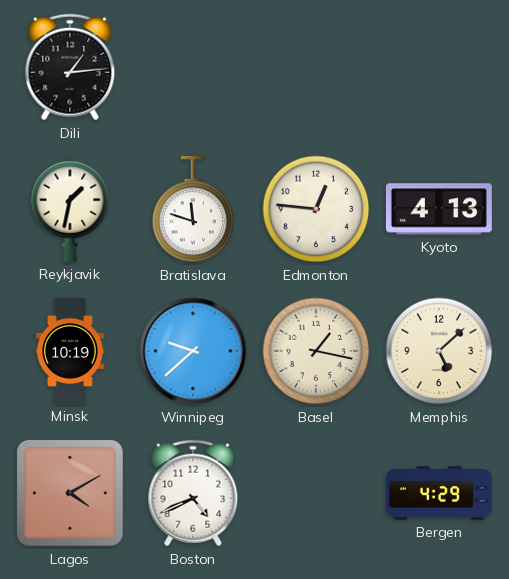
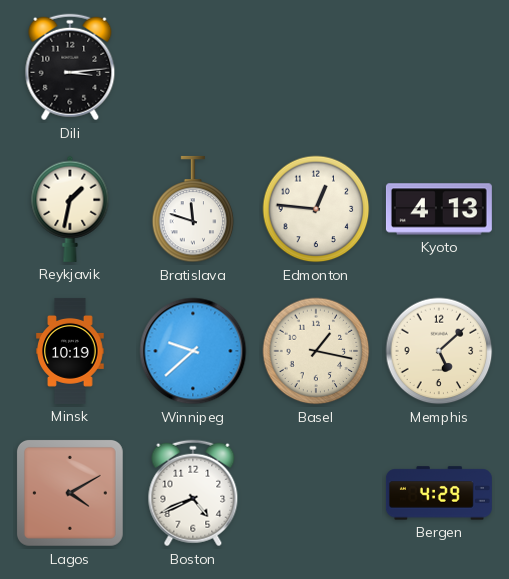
Dili: 1:14 -> 3:14
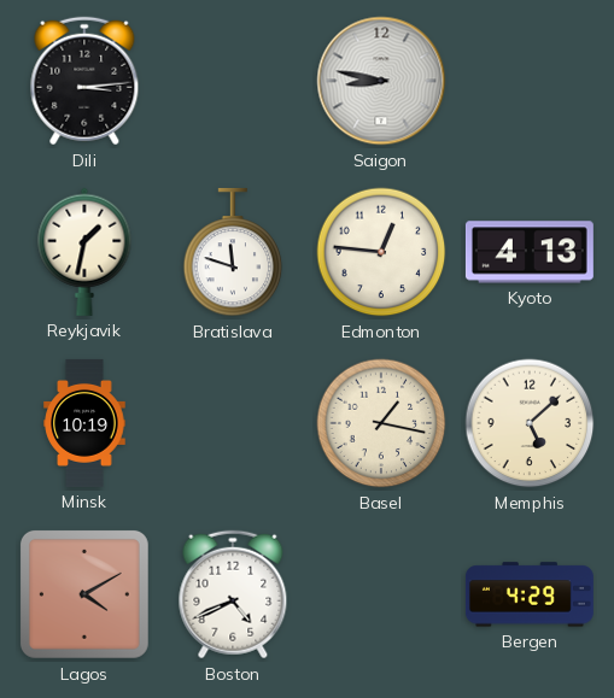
Saigon: none -> 8:47
Winnipeg: 9:38 -> none
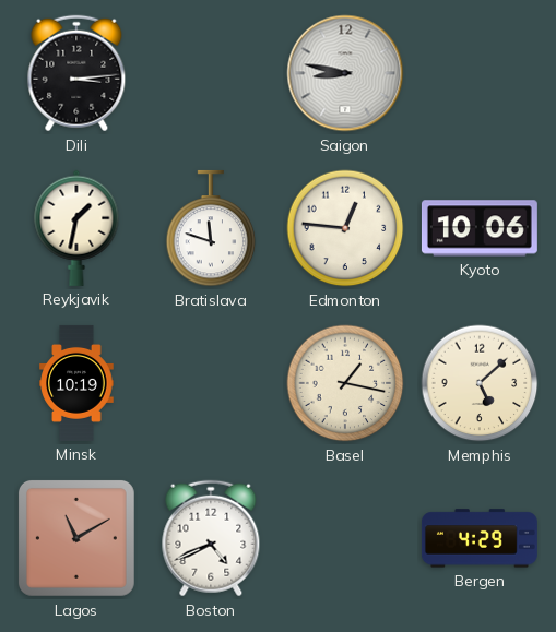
Kyoto: 4:13 -> 10:06
Lagos: 4:10 -> 11:10
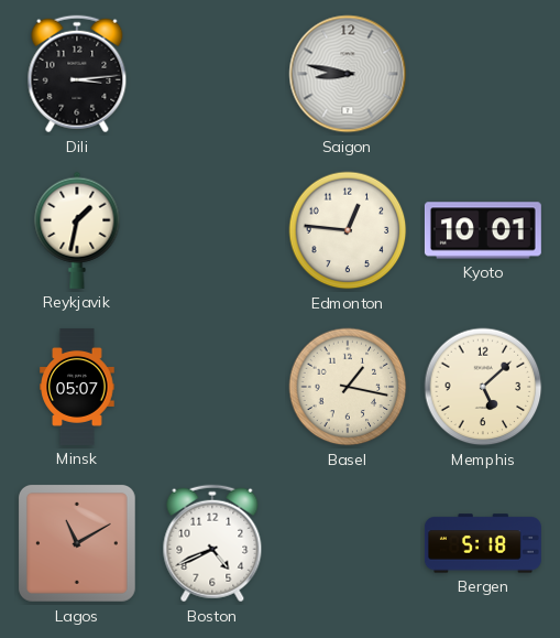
Bratislava: 11:48 -> none
Kyoto: 10:06 -> 10:01
Minsk: 10:19 -> 05:07
Bergen: 4:29 -> 5:18
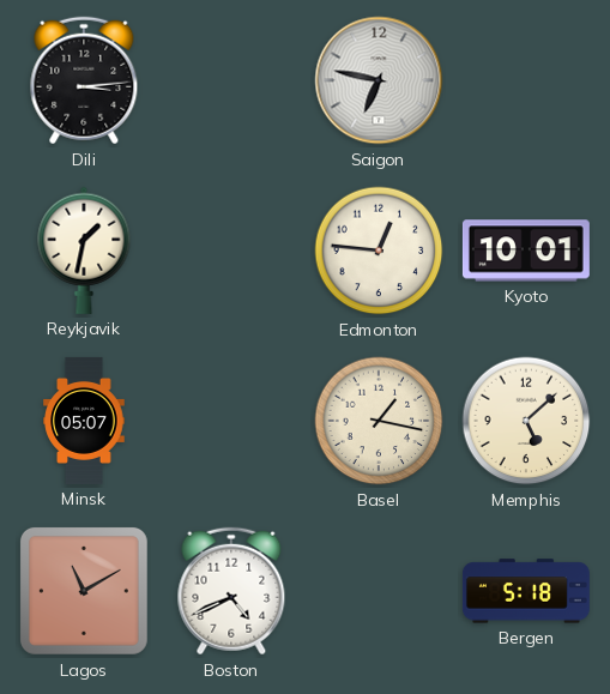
Saigon: 8:47 -> 6:47
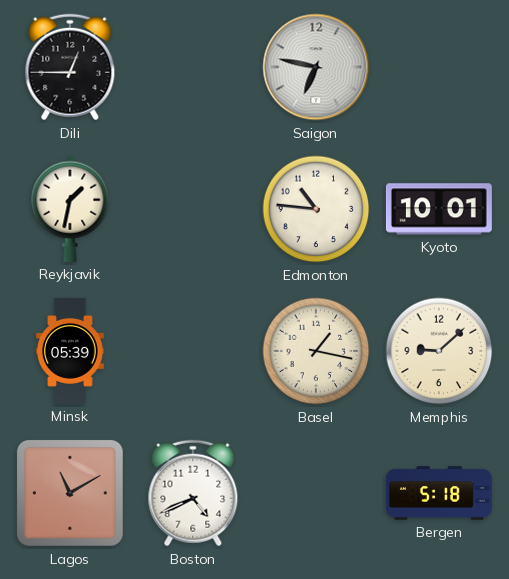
Dili: 3:14 -> 12:45
Edmonton: 12:46 -> 10:46
Minsk: 05:07 -> 05:39
Memphis: 5:08 -> 9:08
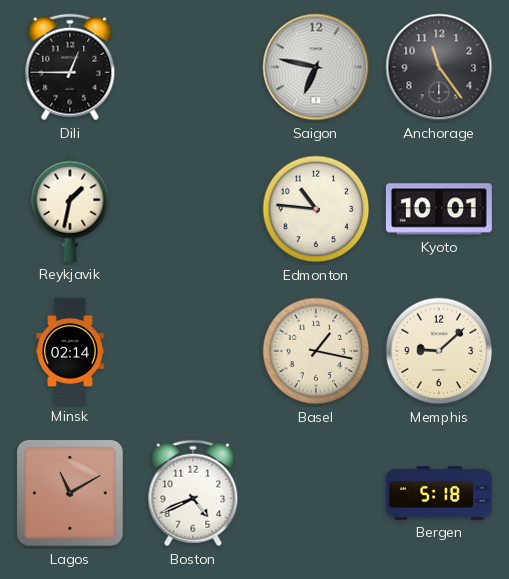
Anchorage: none -> 11:24
Minsk: 05:39 -> 02:14
